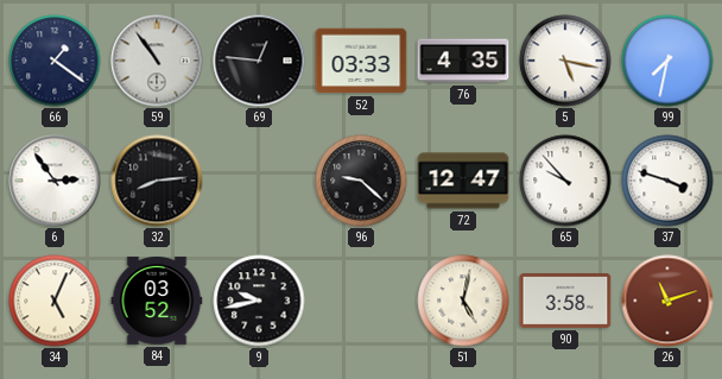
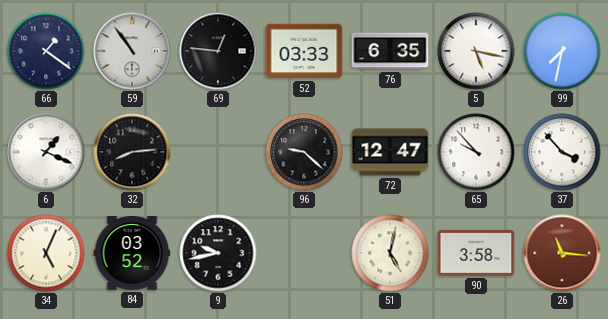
76: 4:35 -> 6:35
6: 2:54 -> 1:19
37: 3:48 -> 3:53
26: 11:12 -> 11:16
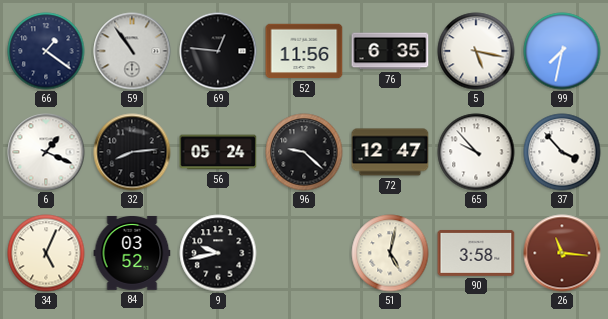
52: 03:33 -> 11:56
56: none -> 05:24
